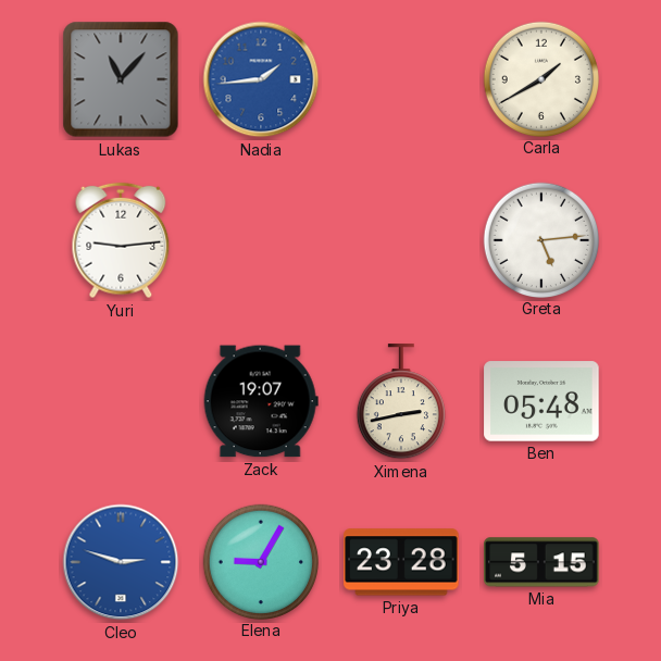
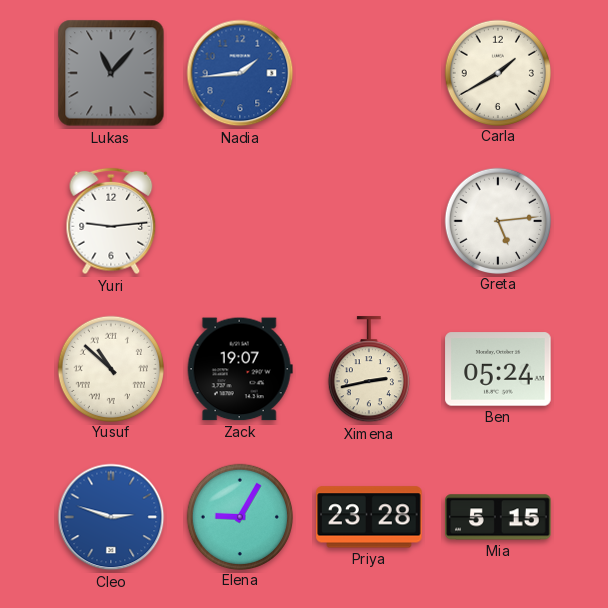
Yusuf: none -> 10:52
Ben: 05:48 -> 05:24
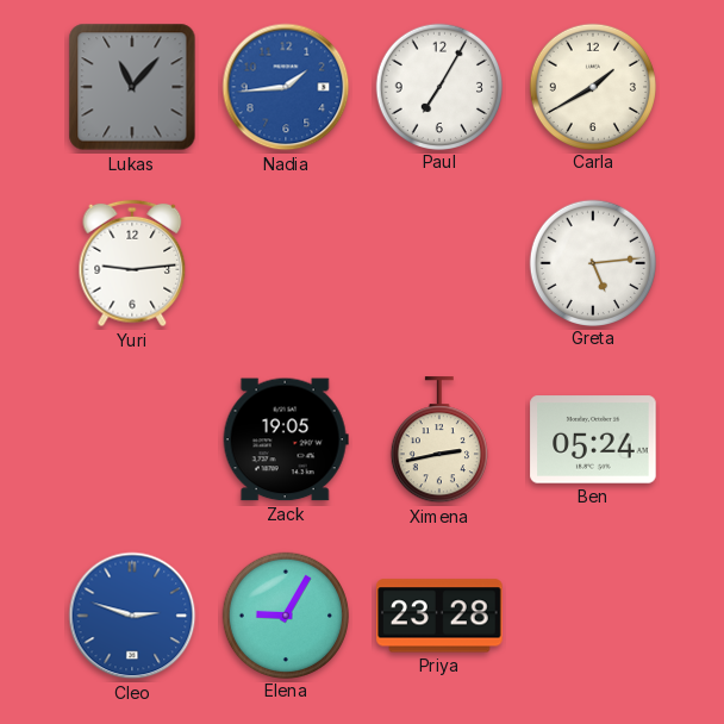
Paul: none -> 7:05
Yusuf: 10:52 -> none
Zack: 19:07 -> 19:05
Mia: 5:15 -> none
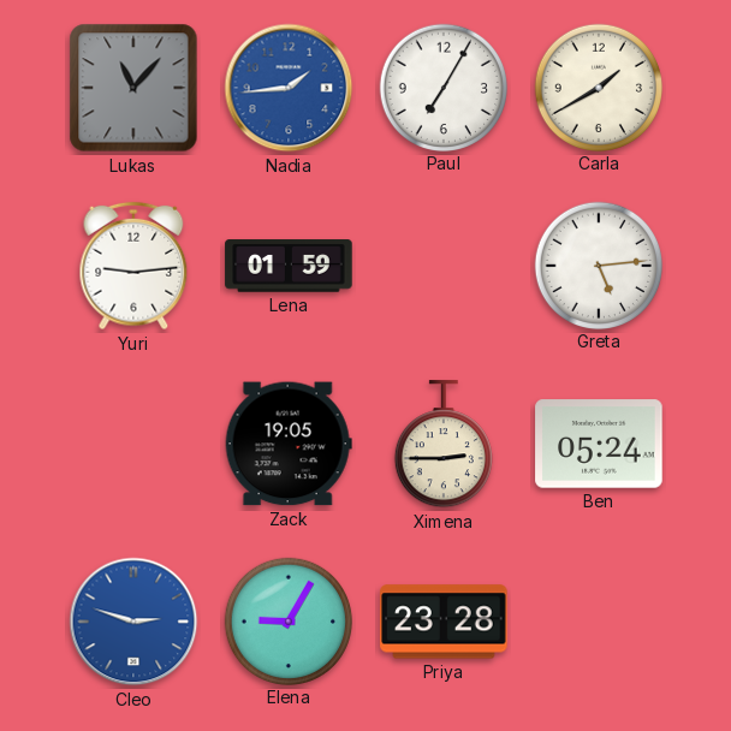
Lena: none -> 01:59
Ximena: 2:43 -> 2:45
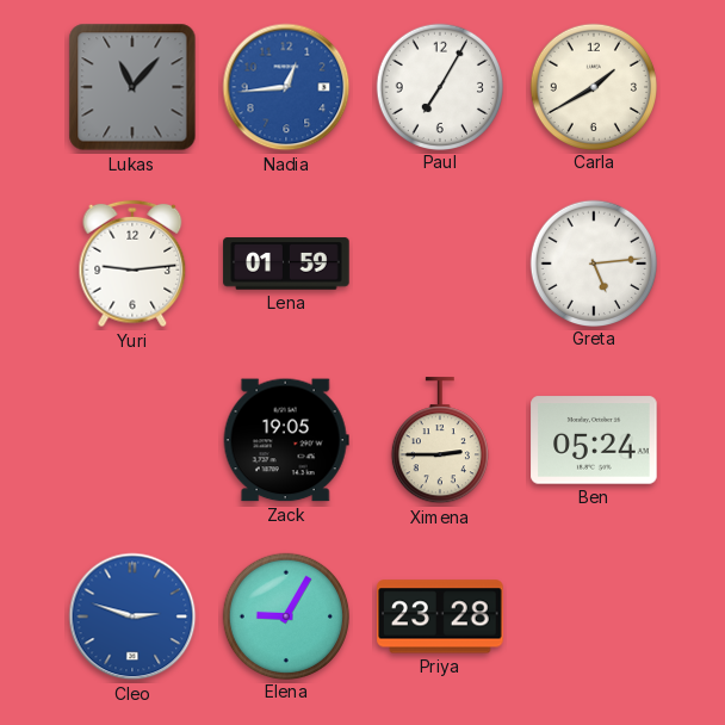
Nadia: 1:44 -> 12:44
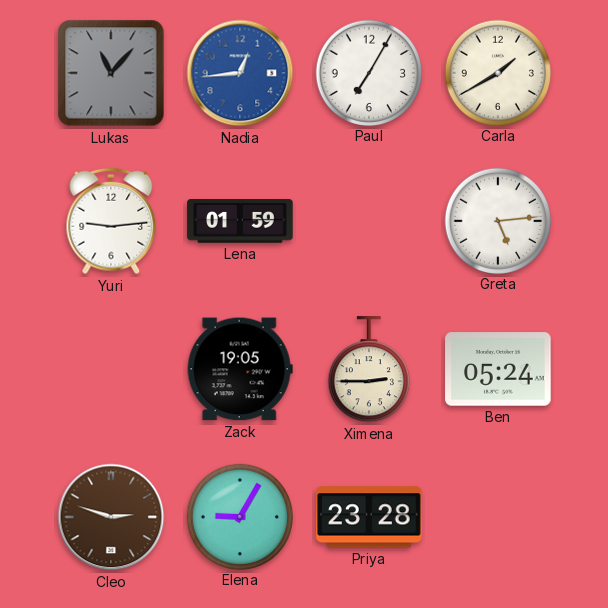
Cleo dial: blue -> brown
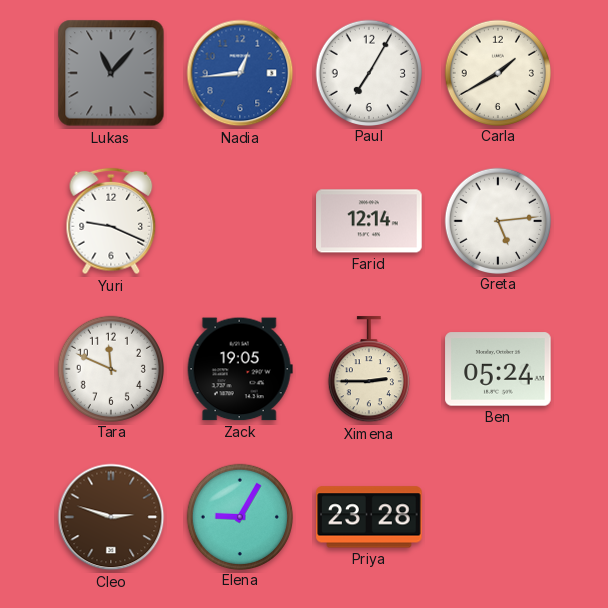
Yuri: 9:14 -> 9:19
Lena: 01:59 -> none
Farid: none -> 12:14
Tara: none -> 11:49
